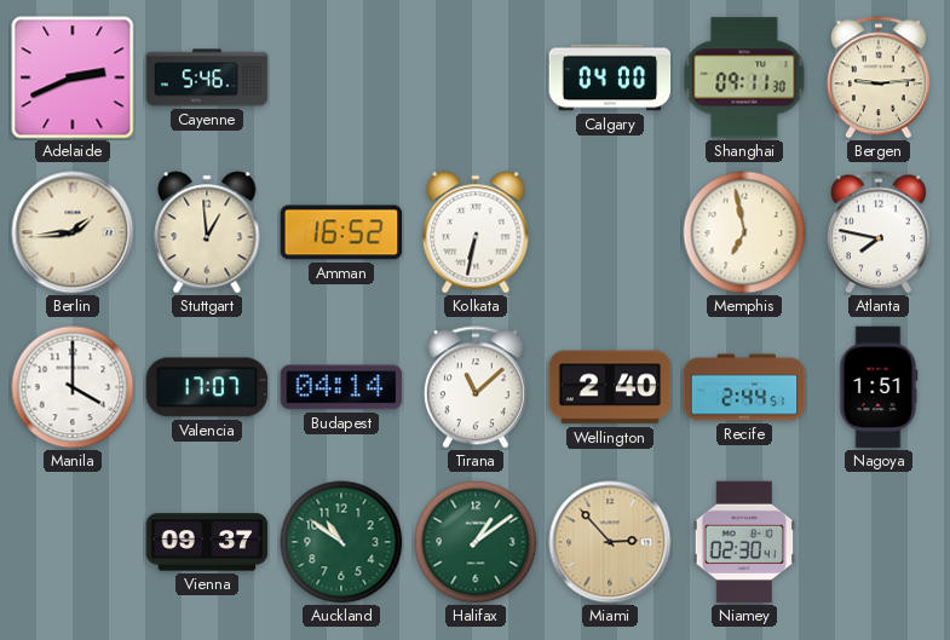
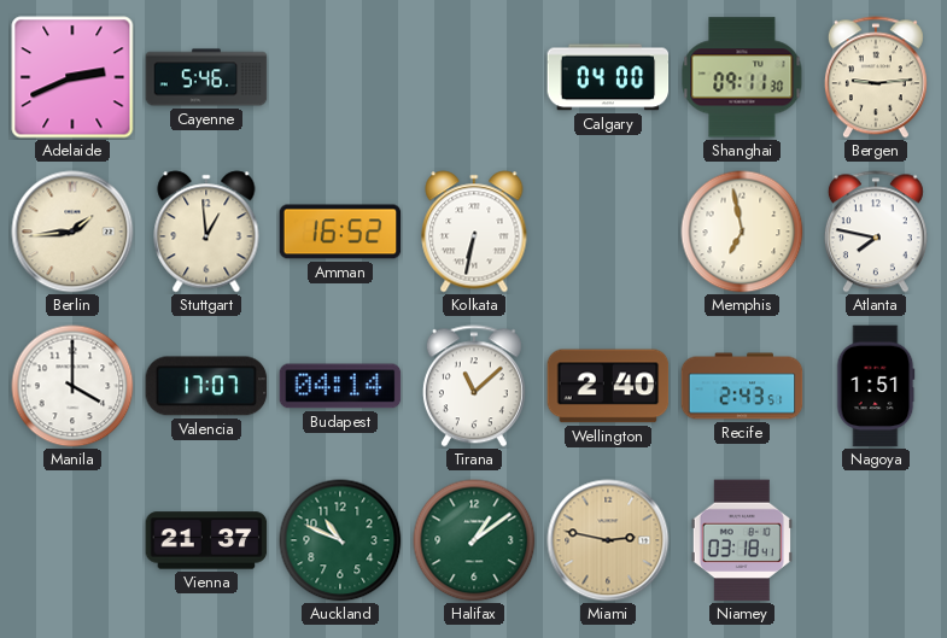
Recife: 2:44 -> 2:43
Vienna: 09:37 -> 21:37
Auckland: 10:51 -> 10:49
Miami: 2:53 -> 2:47
Niamey: 02:30 -> 03:18
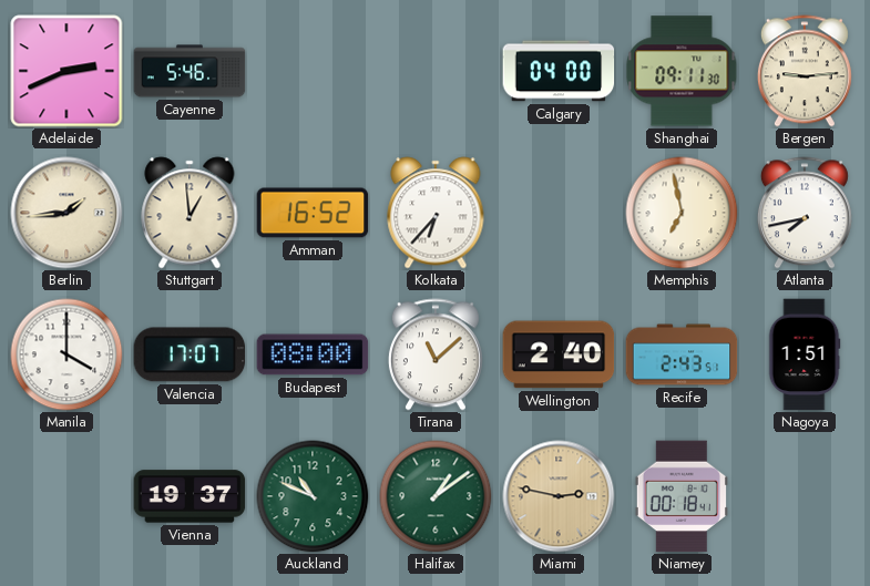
Kolkata: 6:32 -> 6:37
Atlanta: 7:47 -> 7:43
Budapest: 04:14 -> 08:00
Vienna: 21:37 -> 19:37
Niamey: 03:18 -> 00:18
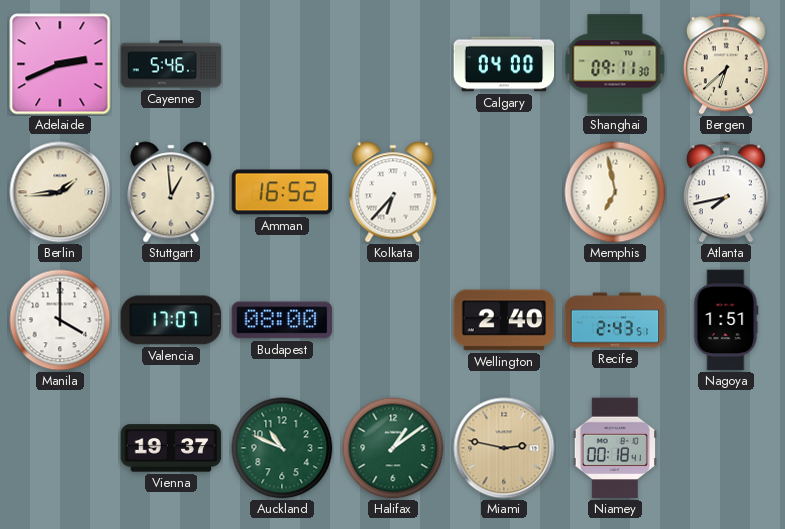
Bergen: 9:14 -> 6:38
Tirana: 11:08 -> none
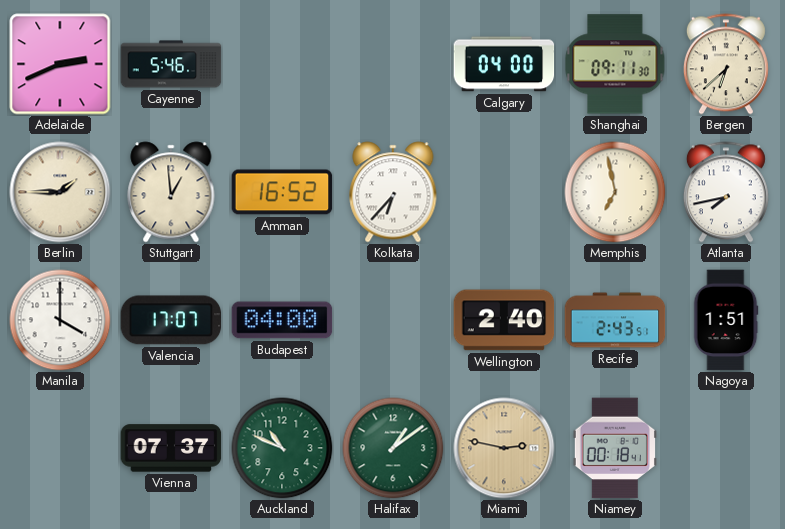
Berlin: 1:44 -> 1:45
Budapest: 08:00 -> 04:00
Vienna: 19:37 -> 07:37
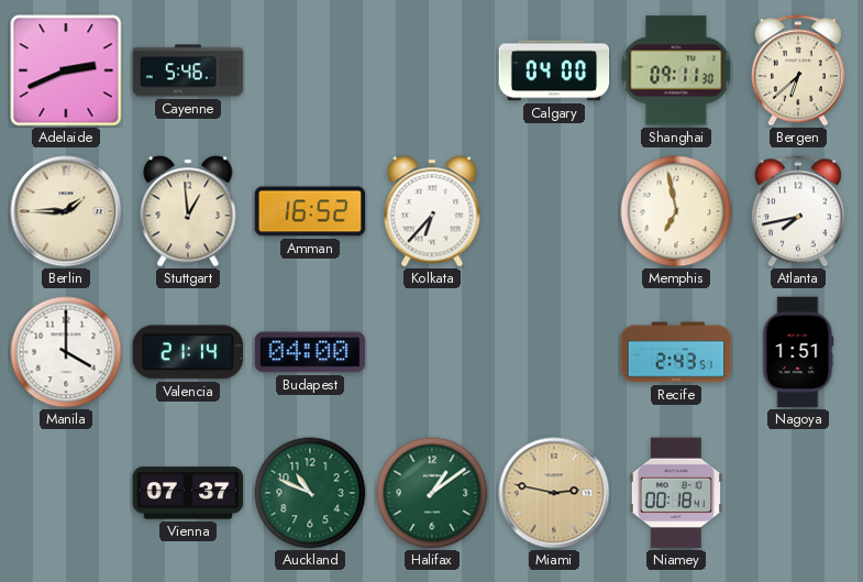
Valencia: 17:07 -> 21:14
Wellington: 2:40 -> none
